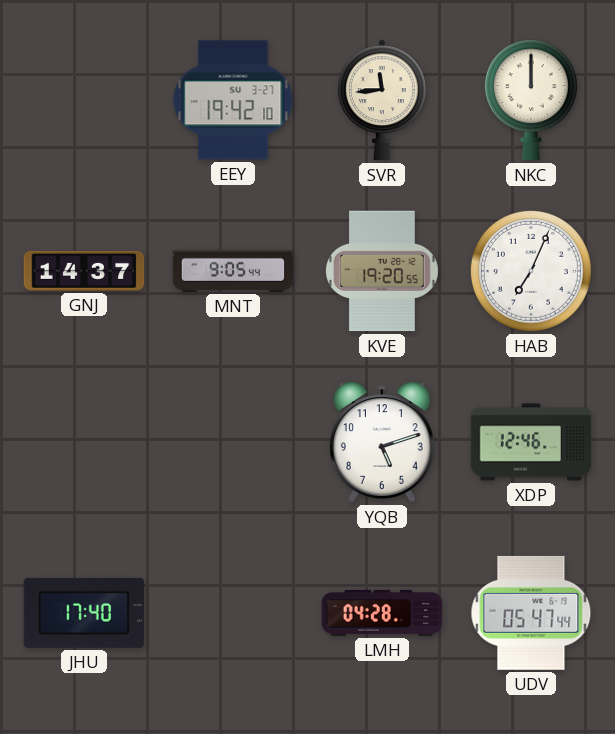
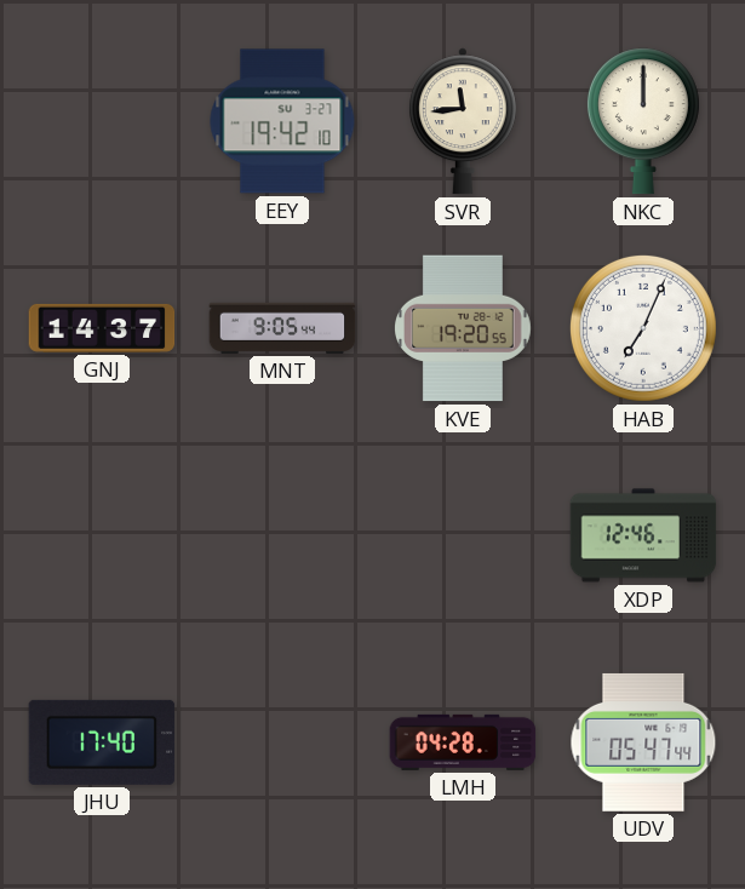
YQB: 5:12 -> none
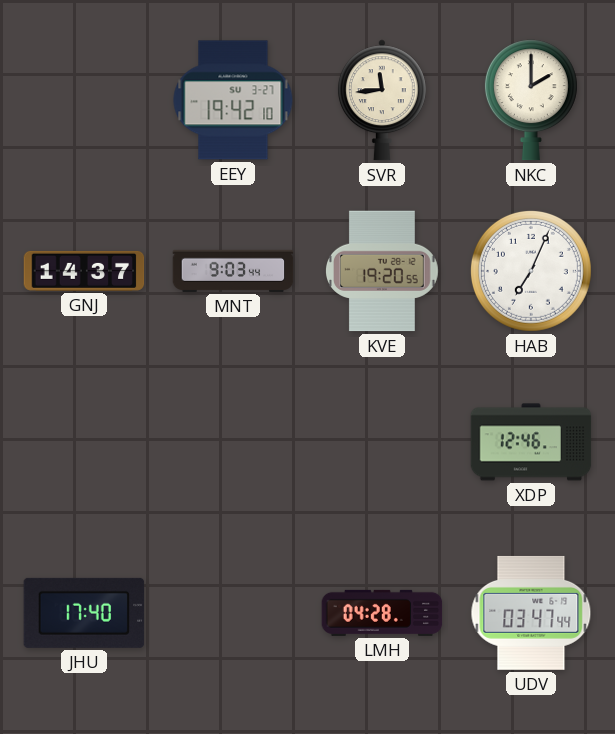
NKC: 12:00 -> 2:00
MNT: 9:05 -> 9:03
UDV: 05:47 -> 03:47
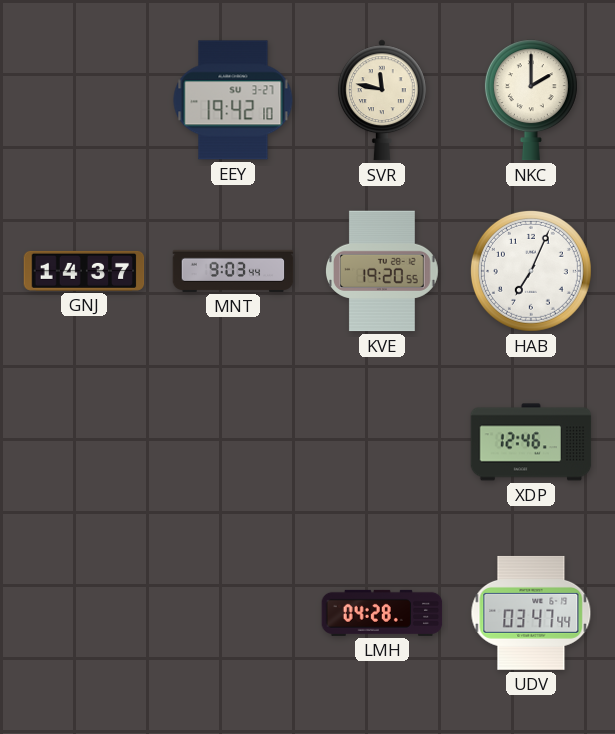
SVR: 11:44 -> 11:47
JHU: 17:40 -> none
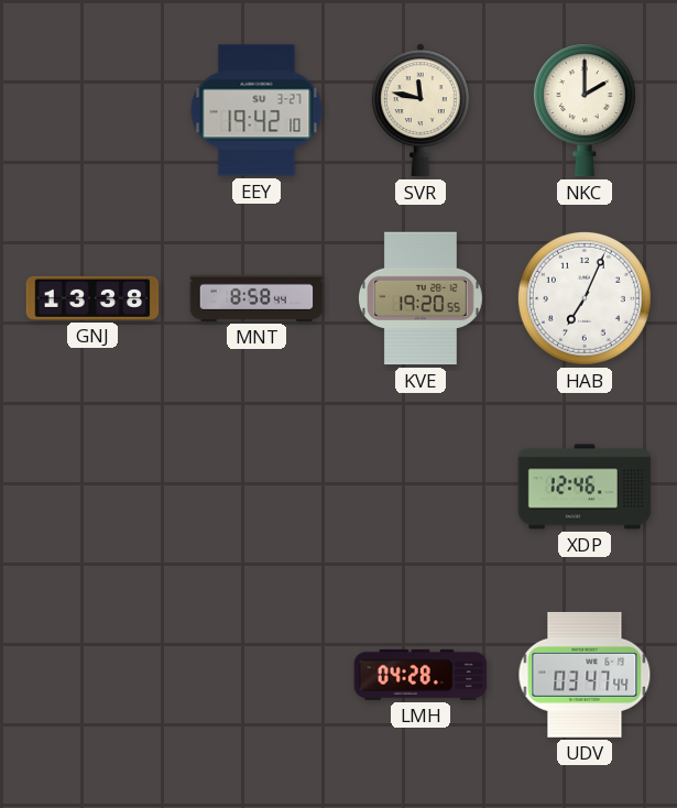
GNJ: 14:37 -> 13:38
MNT: 9:03 -> 8:58
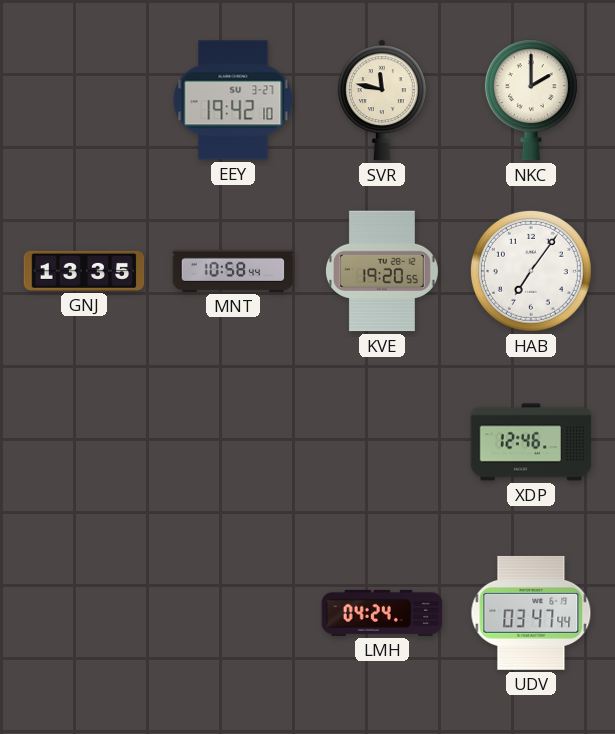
GNJ: 13:38 -> 13:35
MNT: 8:58 -> 10:58
HAB: 7:04 -> 7:06
LMH: 04:28 -> 04:24
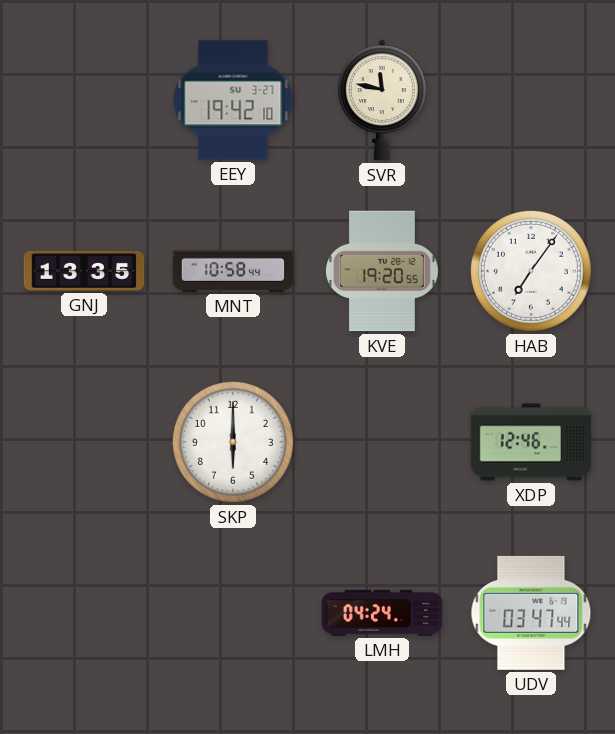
NKC: 2:00 -> none
SKP: none -> 6:00
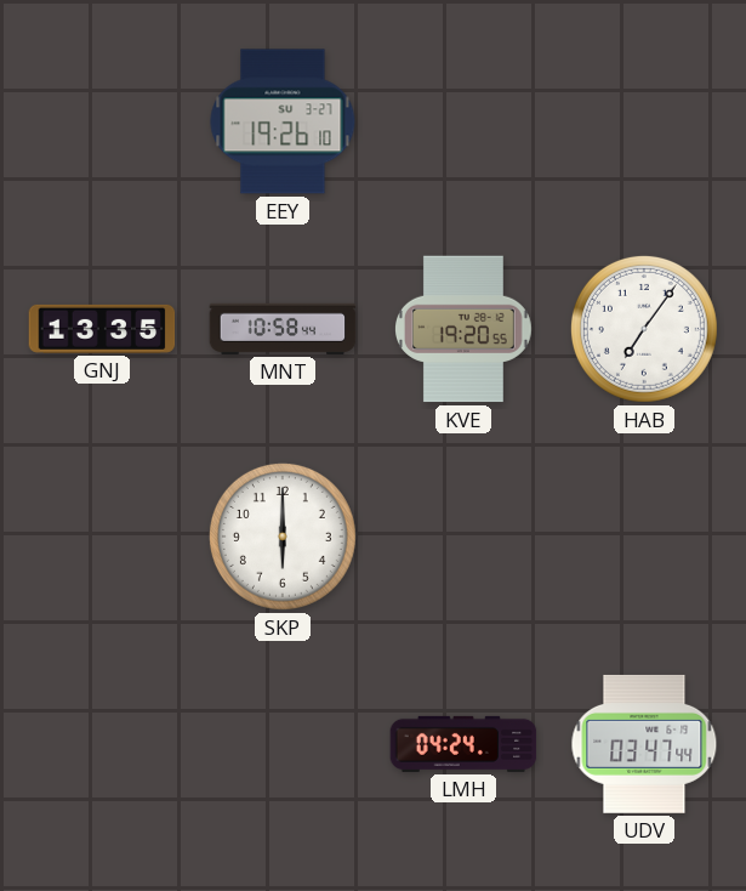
EEY: 19:42 -> 19:26
SVR: 11:47 -> none
XDP: 12:46 -> none
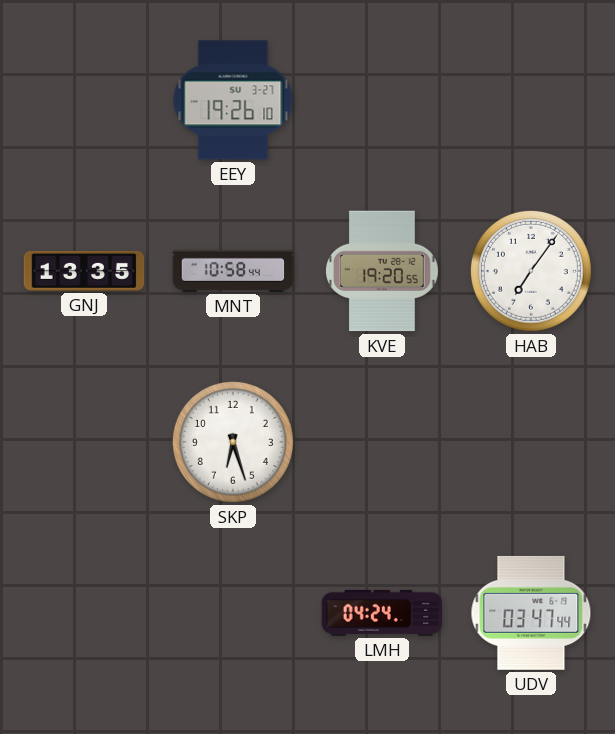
SKP: 6:00 -> 6:27
